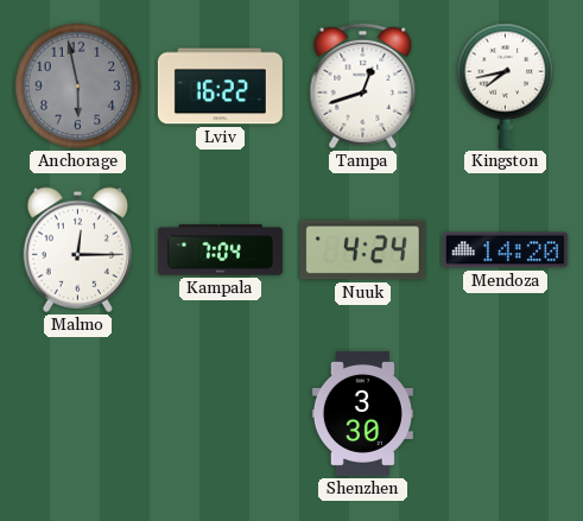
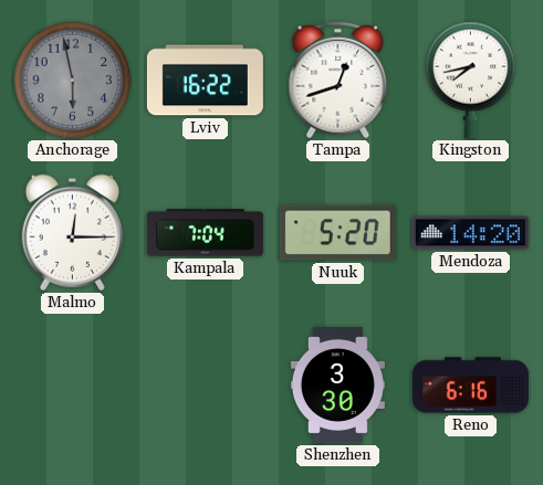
Nuuk: 4:24 -> 5:20
Reno: none -> 6:16
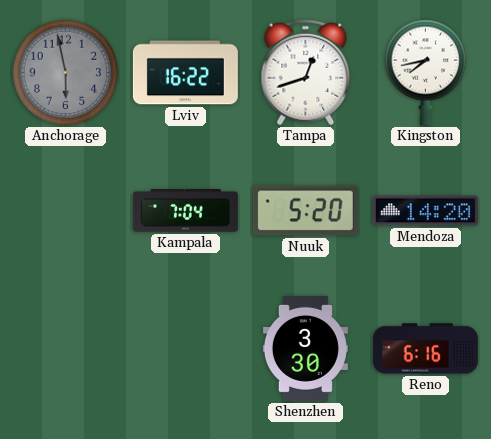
Malmo: 12:15 -> none
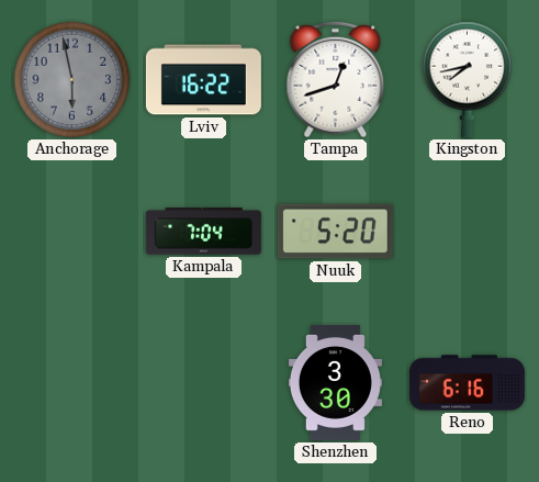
Mendoza: 14:20 -> none
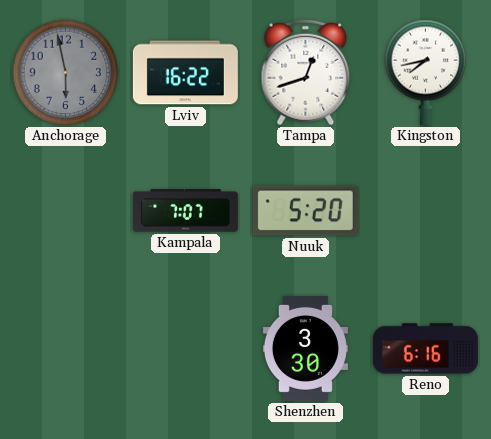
Kampala: 7:04 -> 7:07
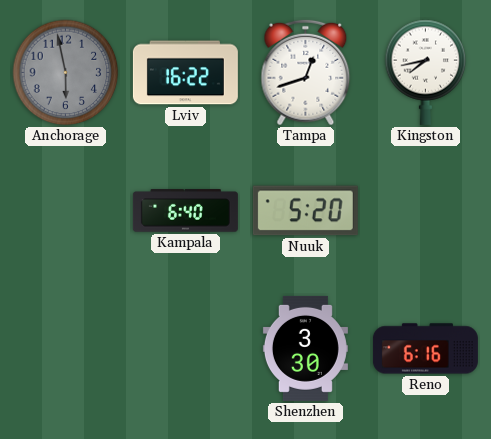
Kampala: 7:07 -> 6:40
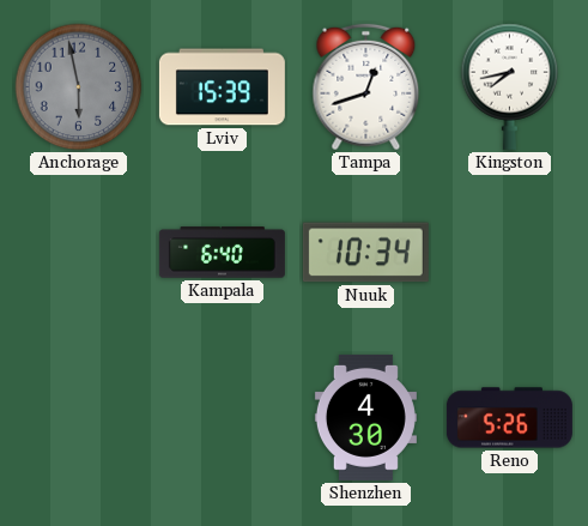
Lviv: 16:22 -> 15:39
Nuuk: 5:20 -> 10:34
Shenzhen: 3:30 -> 4:30
Reno: 6:16 -> 5:26
